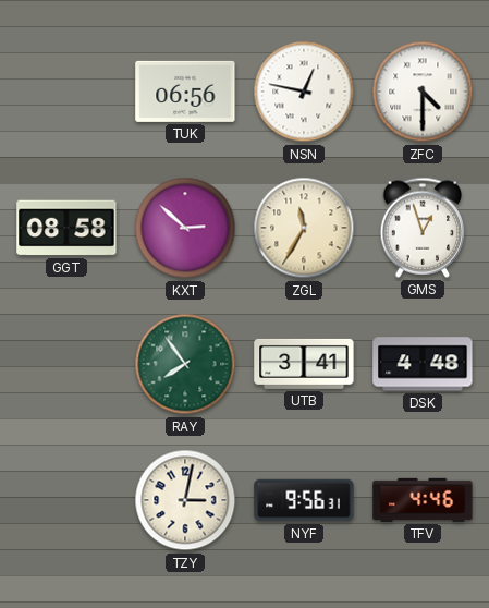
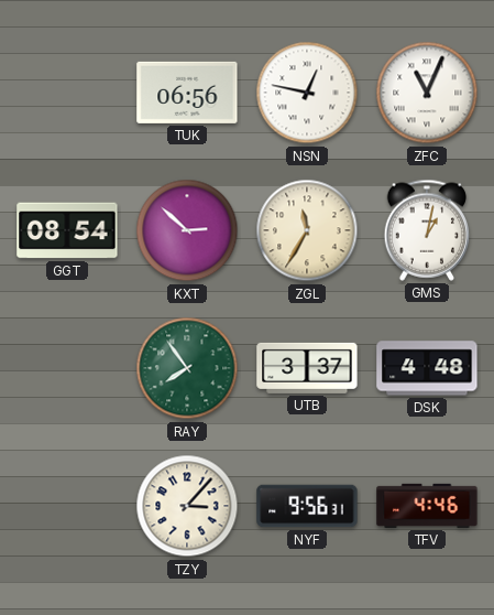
ZFC: 4:30 -> 11:04
GGT: 08:58 -> 08:54
GMS: 12:57 -> 1:02
UTB: 3:41 -> 3:37
TZY: 3:02 -> 3:07
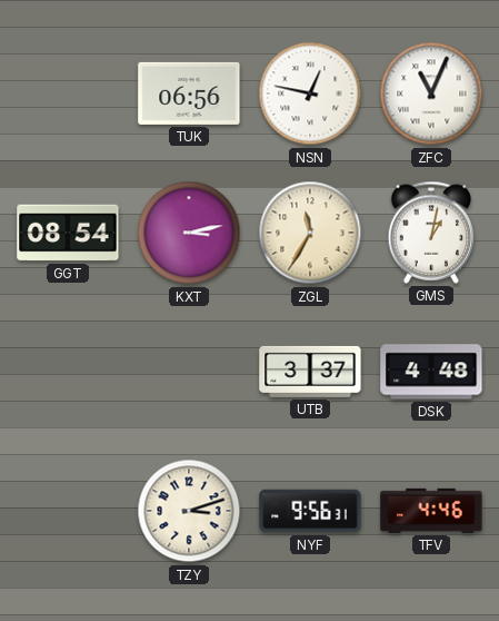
KXT: 2:52 -> 3:13
RAY: 7:54 -> none
TZY: 3:07 -> 3:12
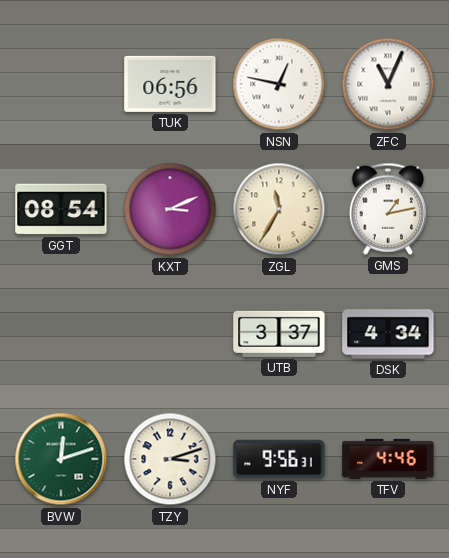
KXT: 3:13 -> 3:11
GMS: 1:02 -> 1:13
DSK: 4:48 -> 4:34
BVW: none -> 12:12
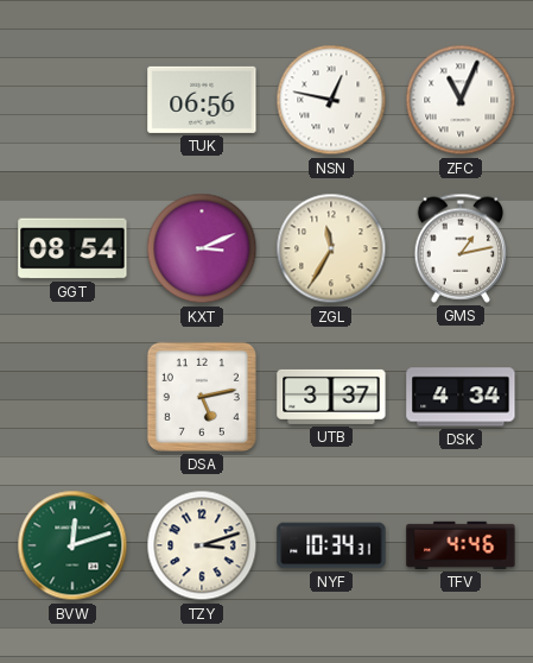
DSA: none -> 5:13
NYF: 9:56 -> 10:34
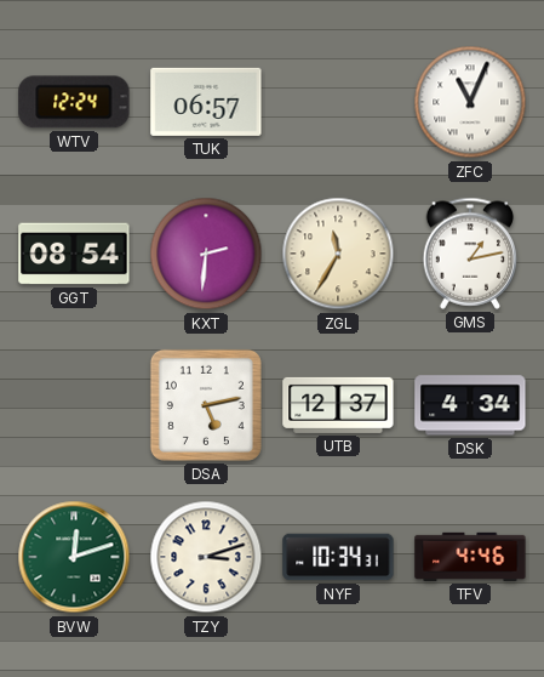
WTV: none -> 12:24
TUK: 06:56 -> 06:57
NSN: 12:47 -> none
KXT: 3:11 -> 2:31
UTB: 3:37 -> 12:37
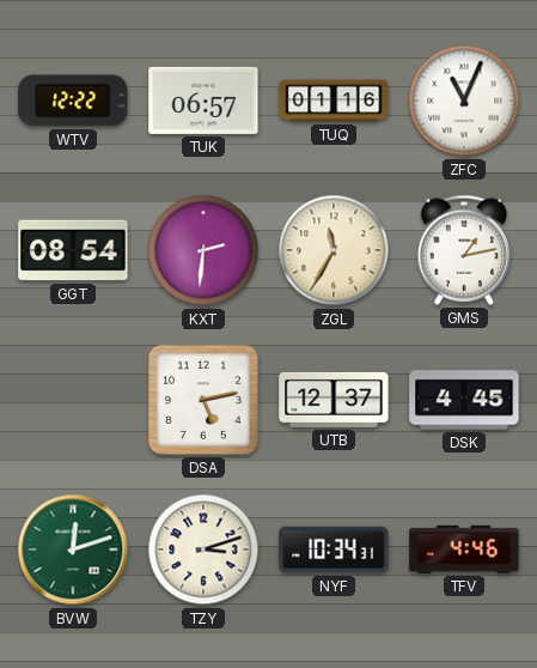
WTV: 12:24 -> 12:22
TUQ: none -> 01:16
DSK: 4:34 -> 4:45
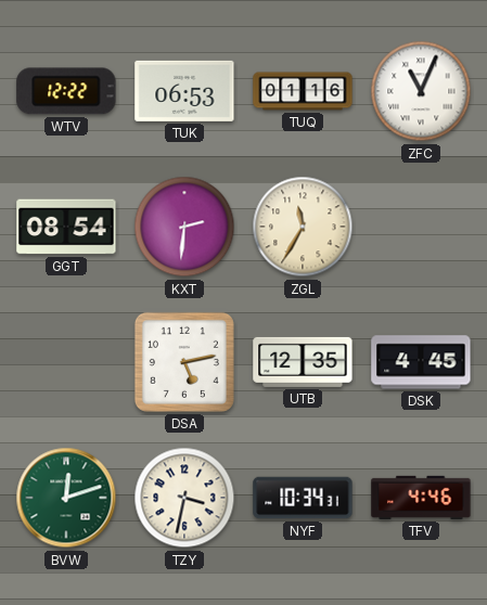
TUK: 06:57 -> 06:53
GMS: 1:13 -> none
UTB: 12:37 -> 12:35
TZY: 3:12 -> 3:32
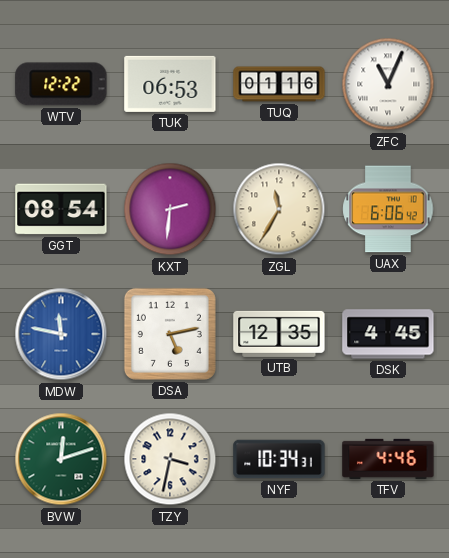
UAX: none -> 6:06
MDW: none -> 11:47
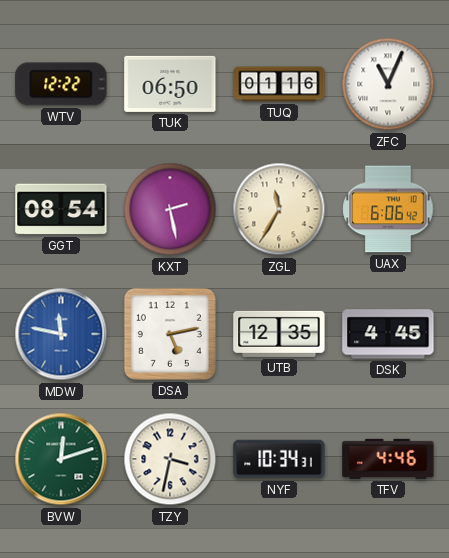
TUK: 06:53 -> 06:50
KXT: 2:31 -> 2:28
